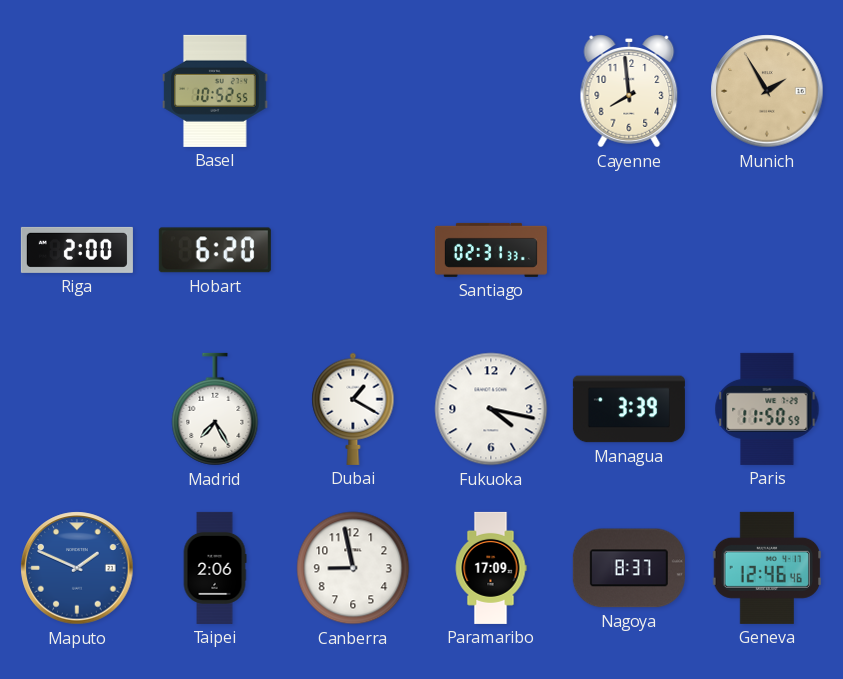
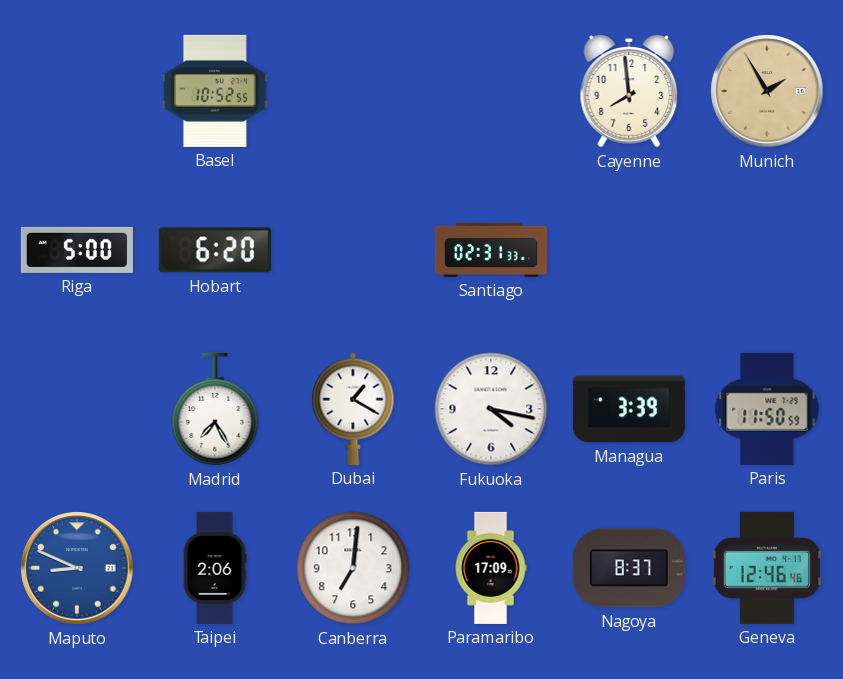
Riga: 2:00 -> 5:00
Maputo: 1:49 -> 8:49
Canberra: 8:58 -> 7:01
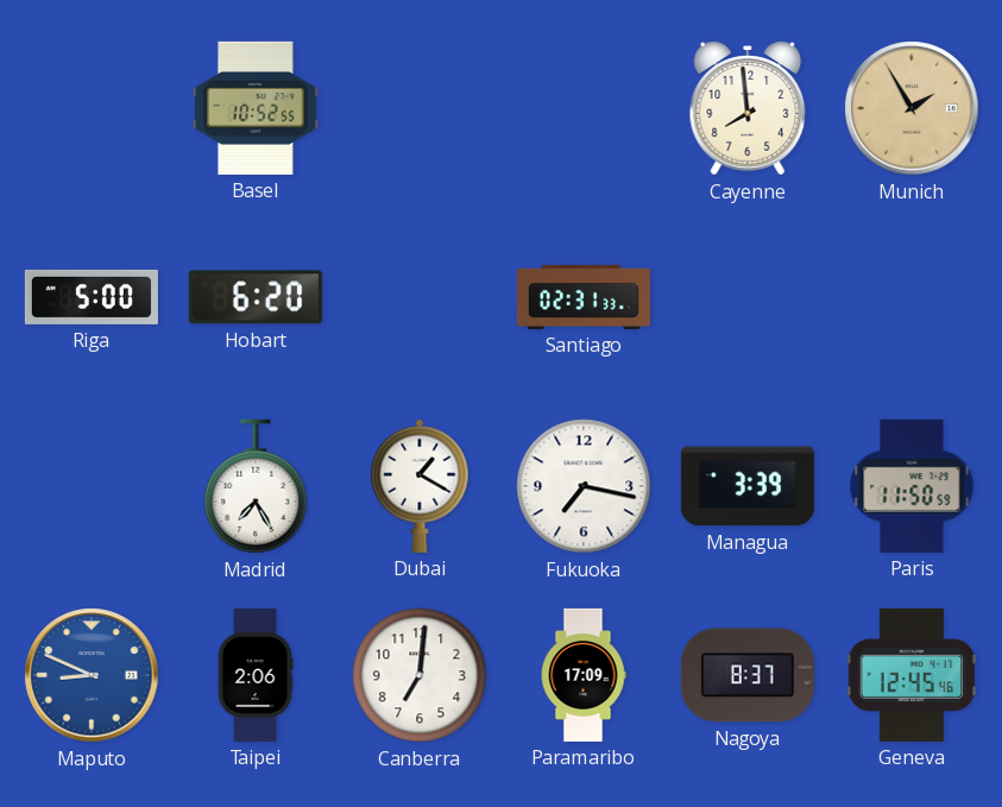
Fukuoka: 4:17 -> 7:17
Geneva: 12:46 -> 12:45
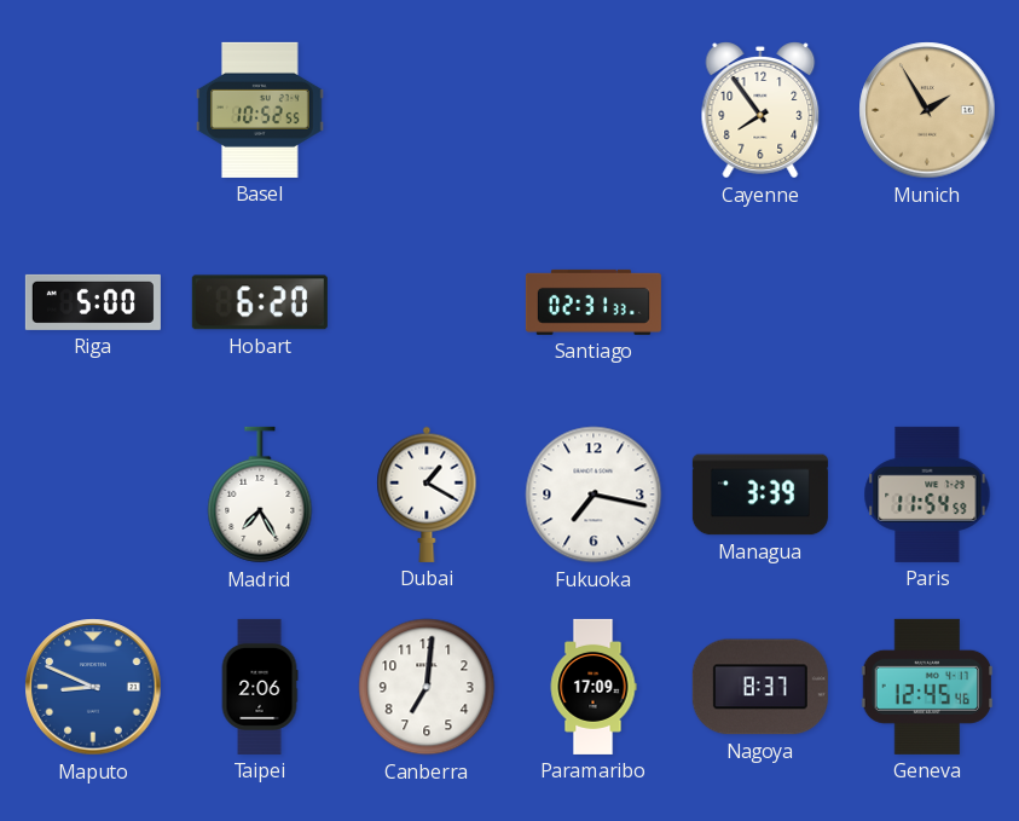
Cayenne: 7:59 -> 7:54
Paris: 11:50 -> 11:54
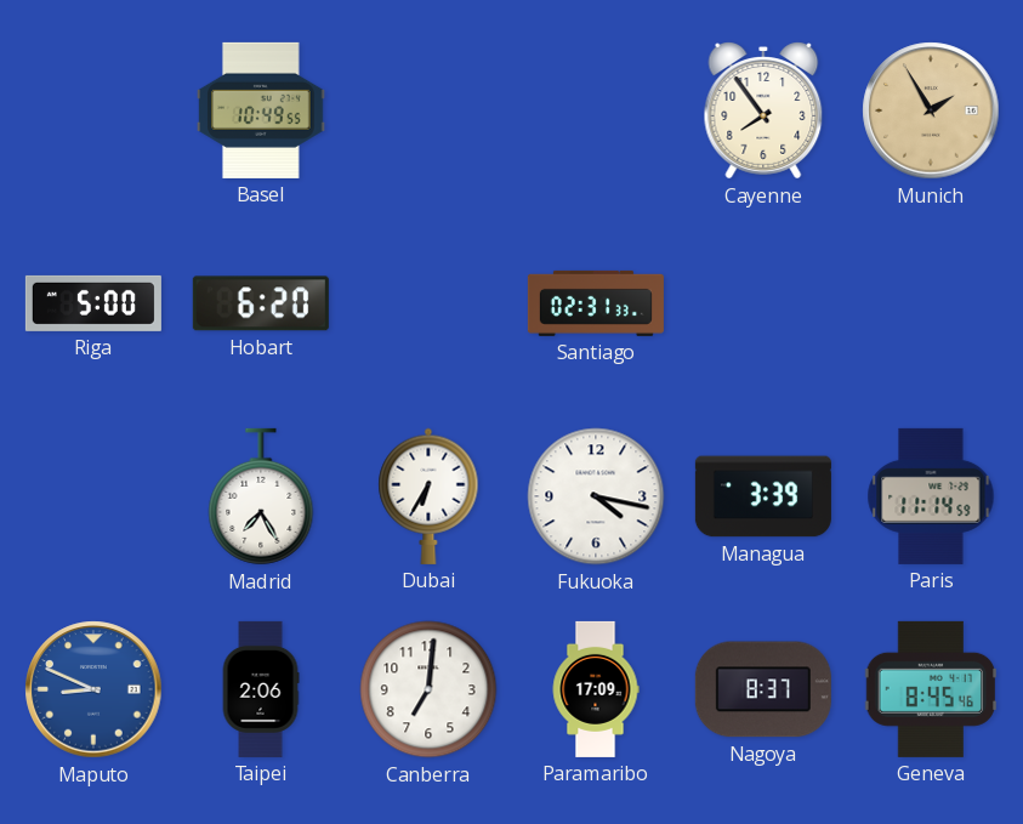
Basel: 10:52 -> 10:49
Dubai: 1:20 -> 6:35
Fukuoka: 7:17 -> 4:17
Paris: 11:54 -> 11:14
Geneva: 12:45 -> 8:45
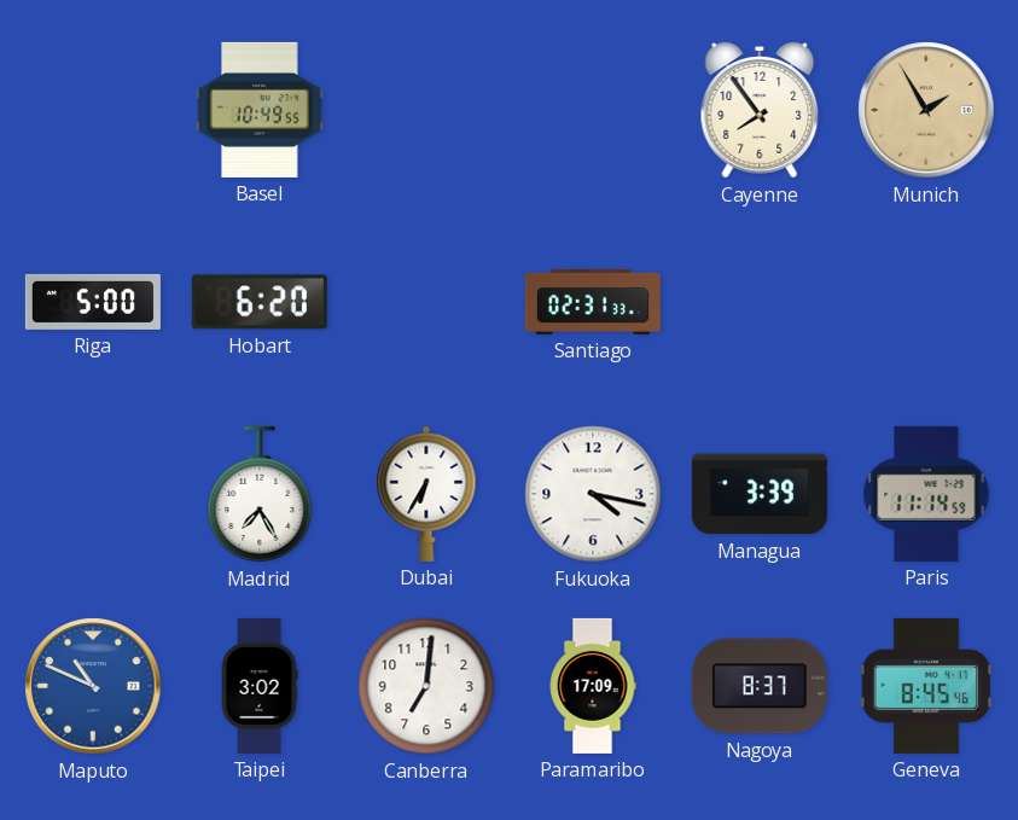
Maputo: 8:49 -> 10:49
Taipei: 2:06 -> 3:02
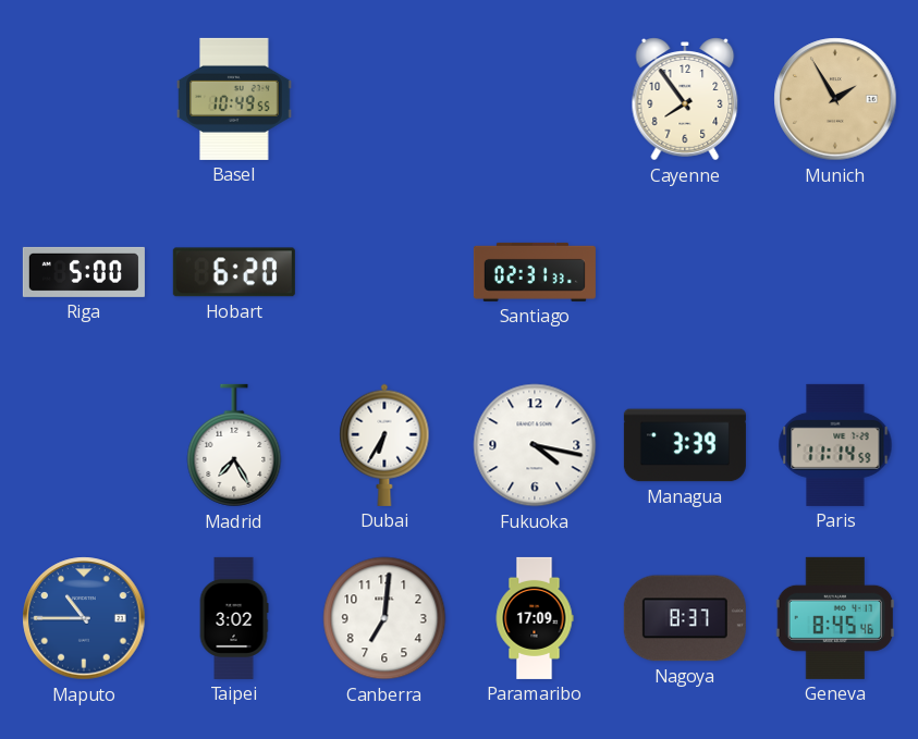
Maputo: 10:49 -> 10:45
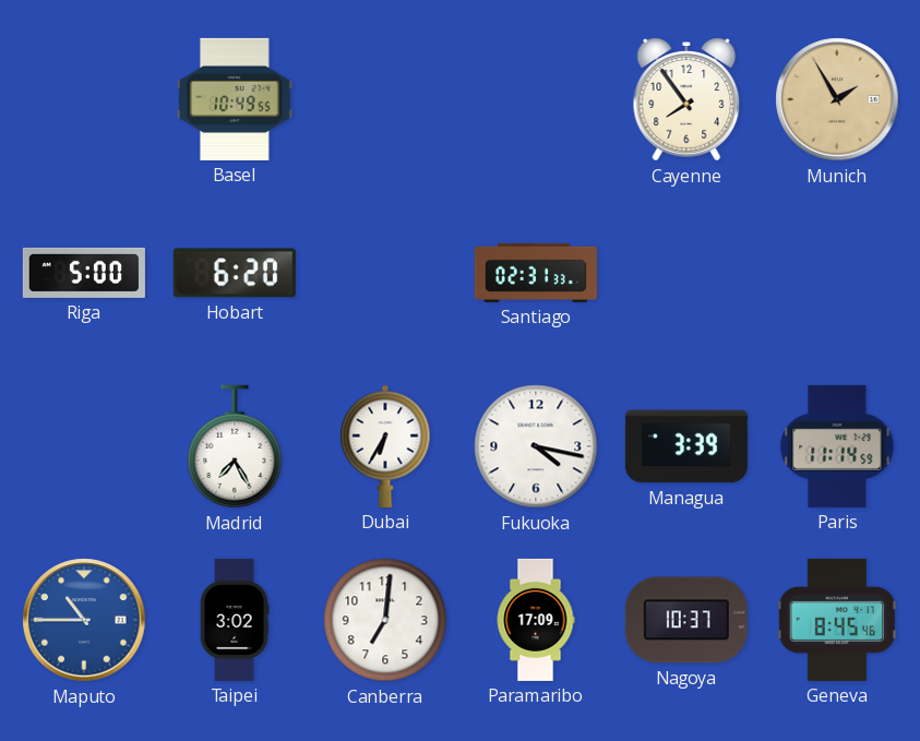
Nagoya: 8:37 -> 10:37
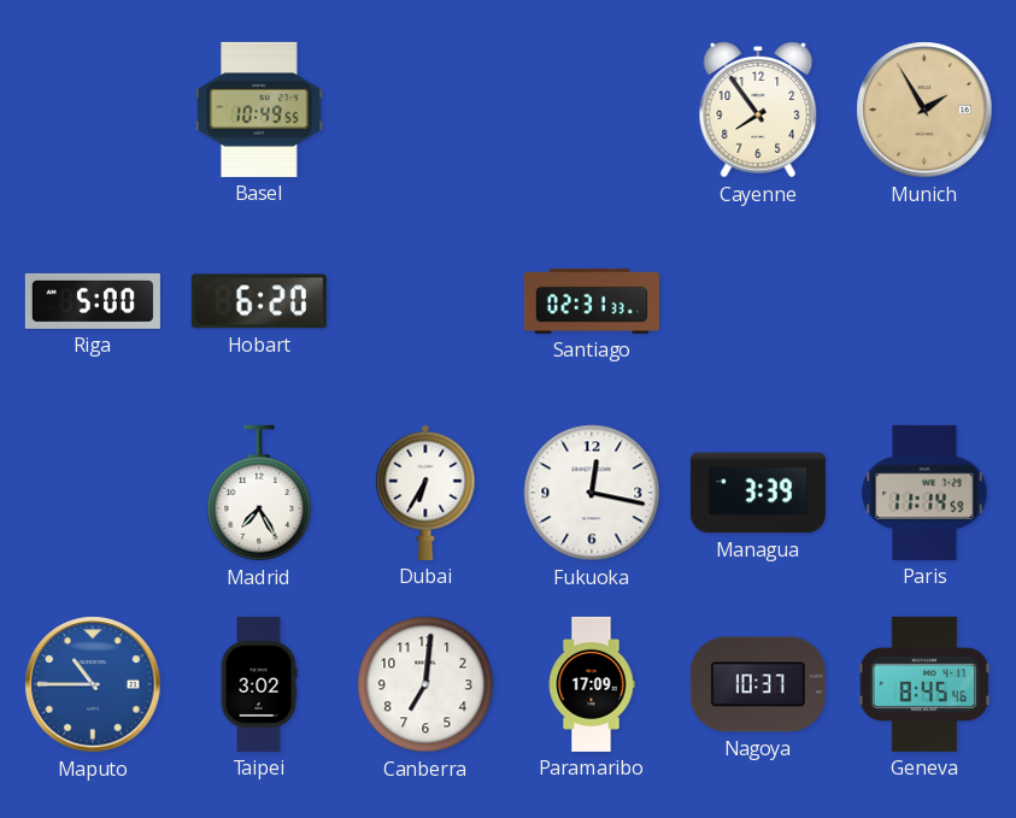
Fukuoka: 4:17 -> 12:17
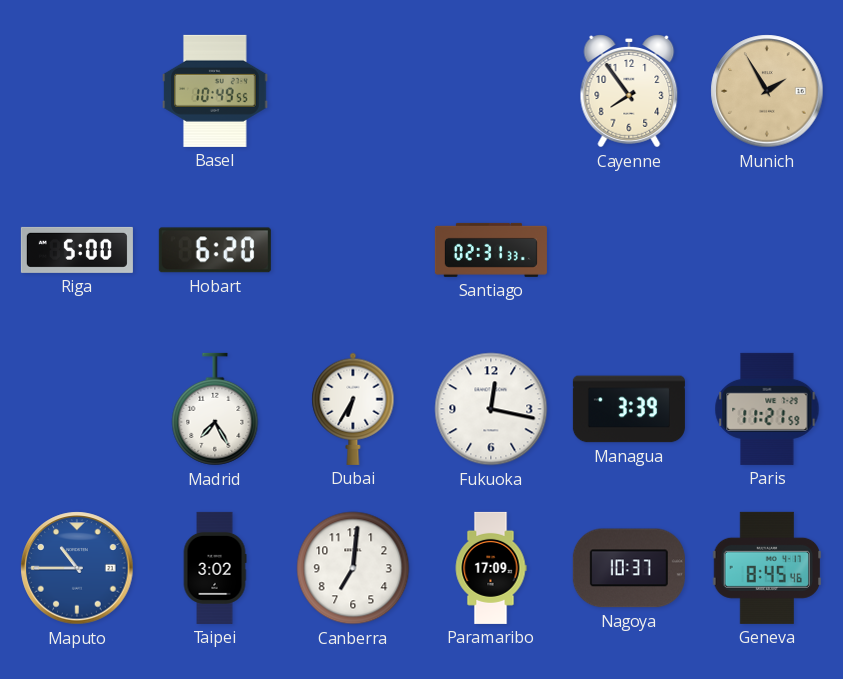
Paris: 11:14 -> 11:21
